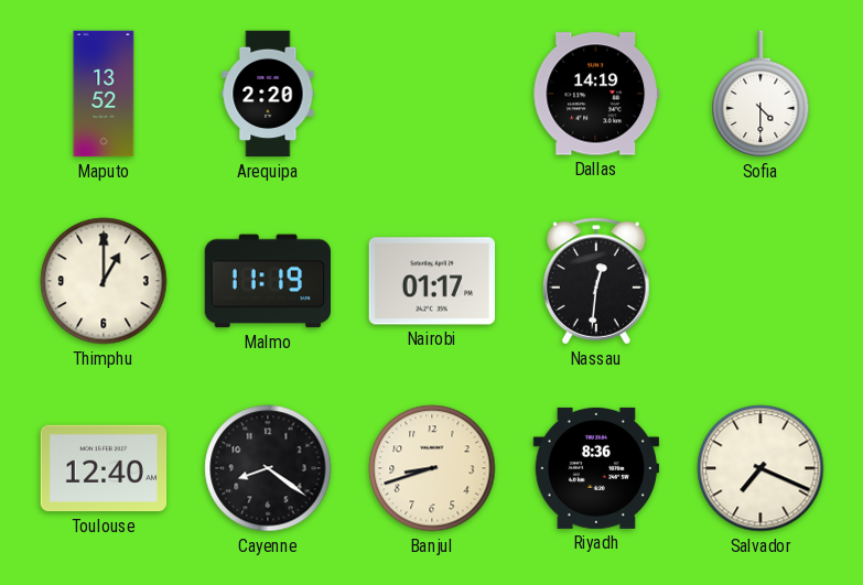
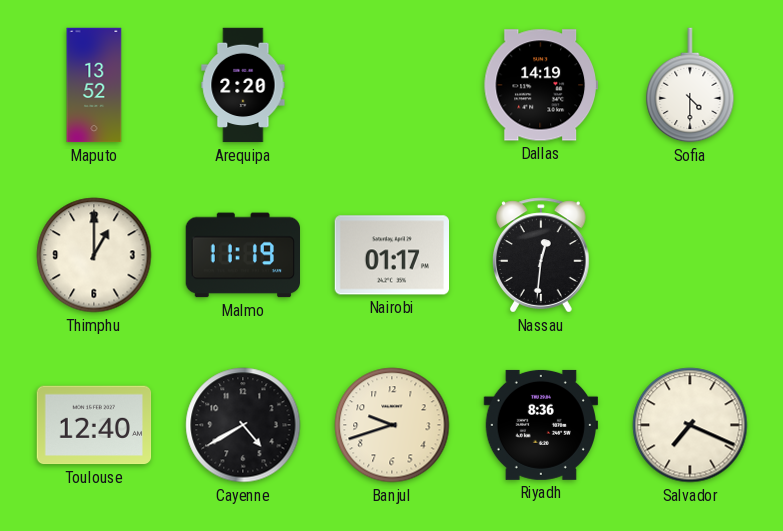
Cayenne: 8:21 -> 4:40
Banjul: 8:42 -> 9:42
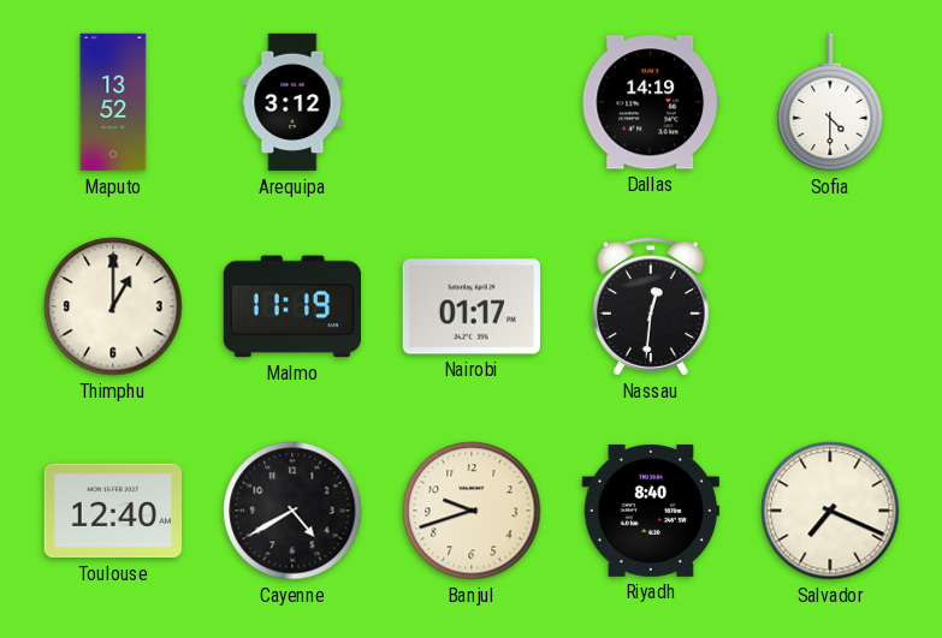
Arequipa: 2:20 -> 3:12
Riyadh: 8:36 -> 8:40
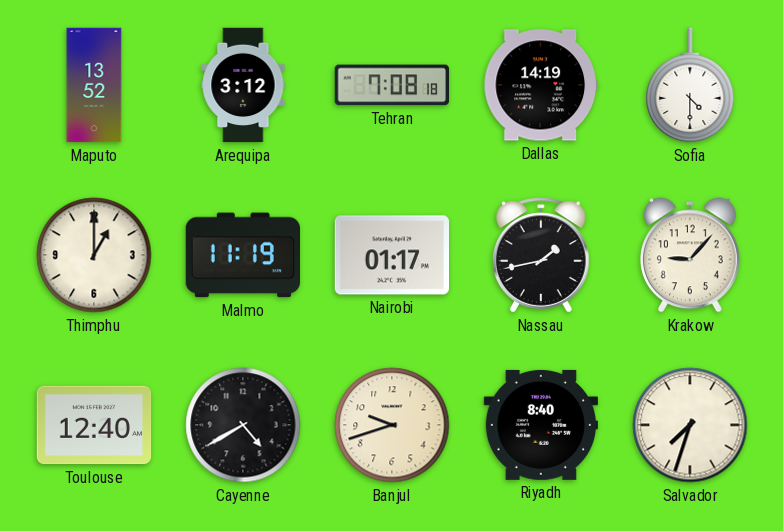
Tehran: none -> 7:08
Nassau: 12:31 -> 1:43
Krakow: none -> 9:07
Salvador: 7:19 -> 7:33
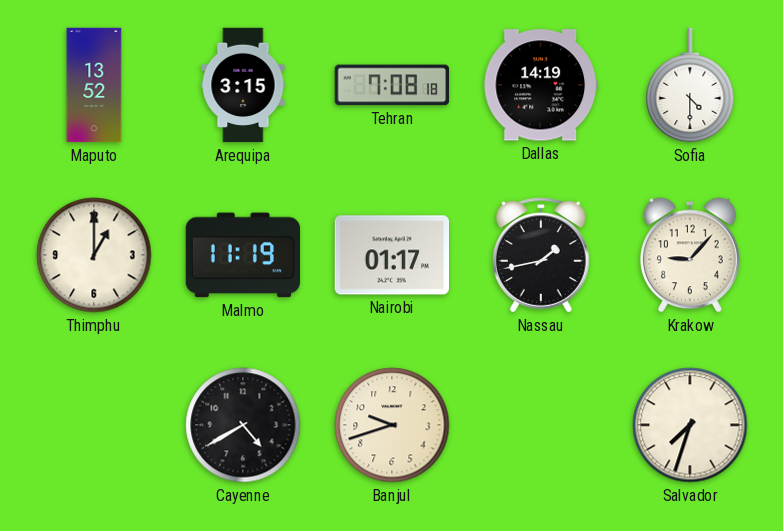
Arequipa: 3:12 -> 3:15
Toulouse: 12:40 -> none
Riyadh: 8:40 -> none
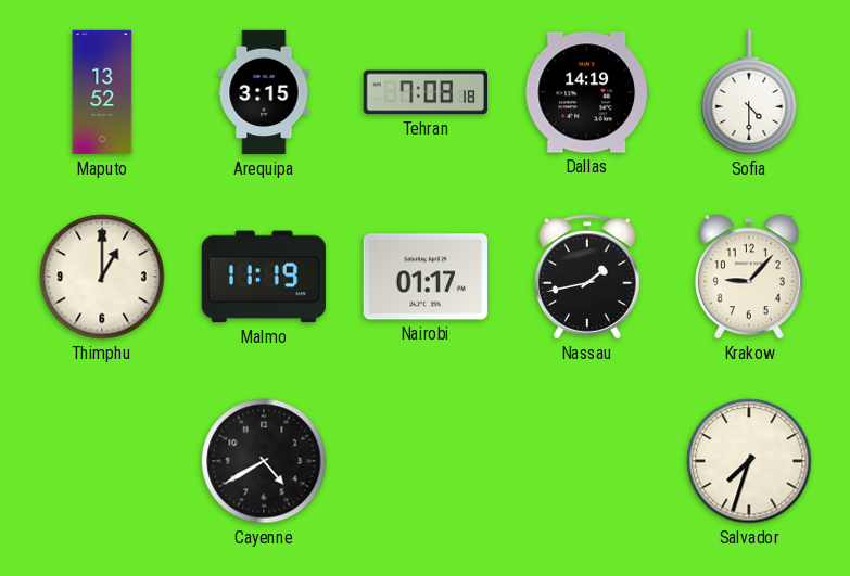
Banjul: 9:42 -> none
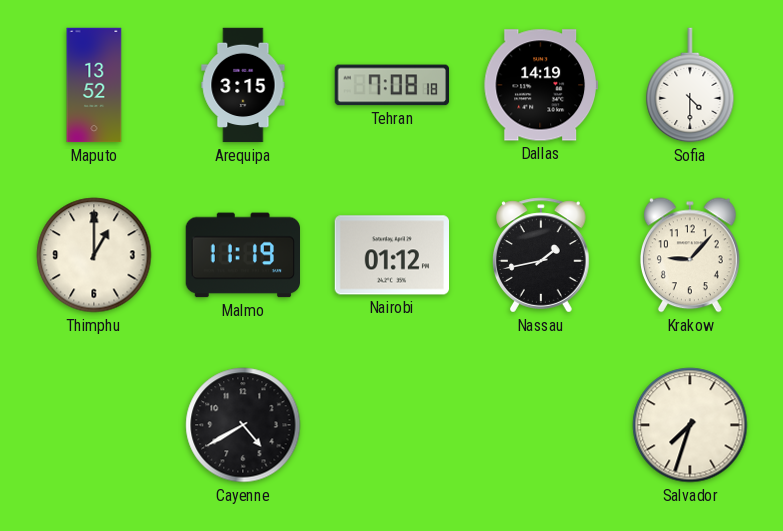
Nairobi: 01:17 -> 01:12
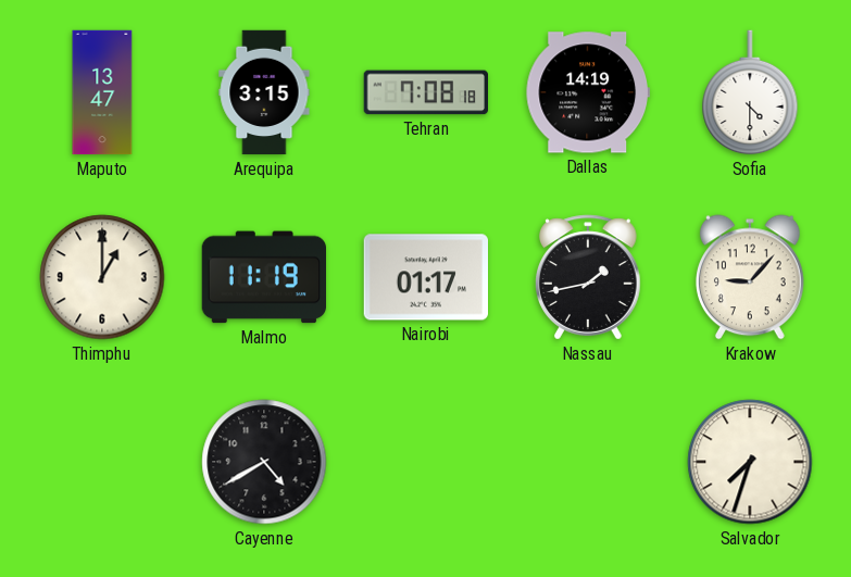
Maputo: 13:52 -> 13:47
Nairobi: 01:12 -> 01:17
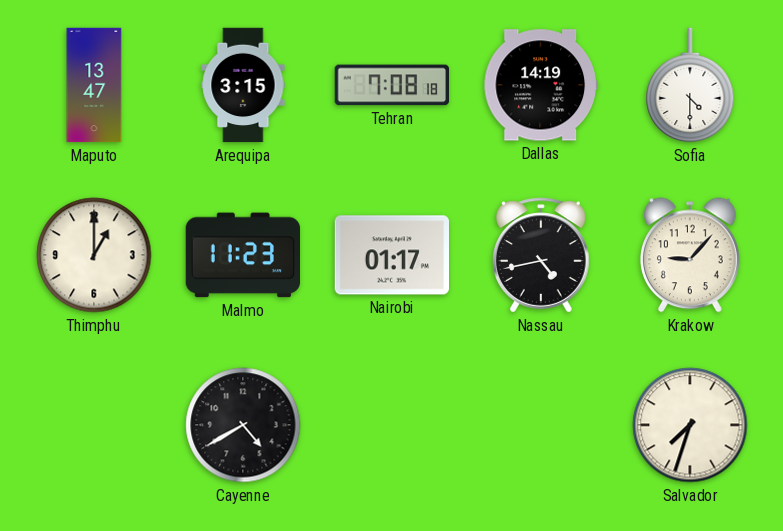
Malmo: 11:19 -> 11:23
Nassau: 1:43 -> 4:43
